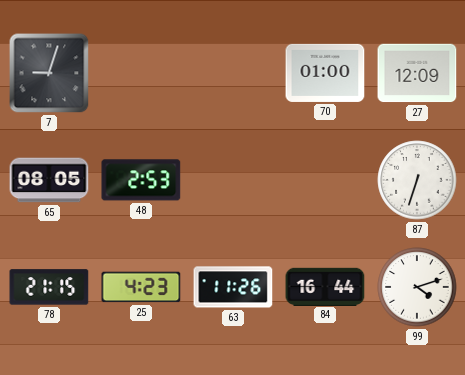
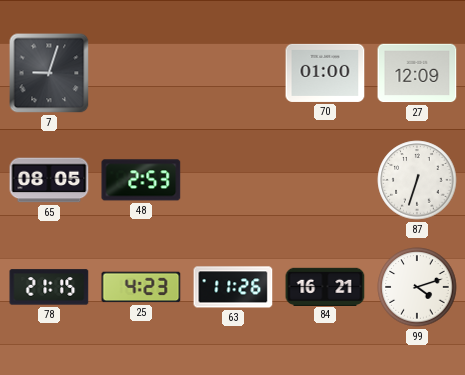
84: 16:44 -> 16:21
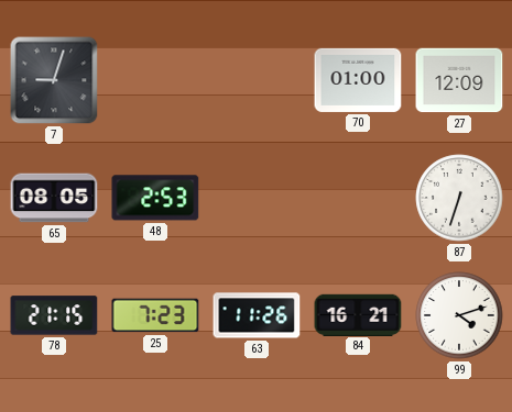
25: 4:23 -> 7:23
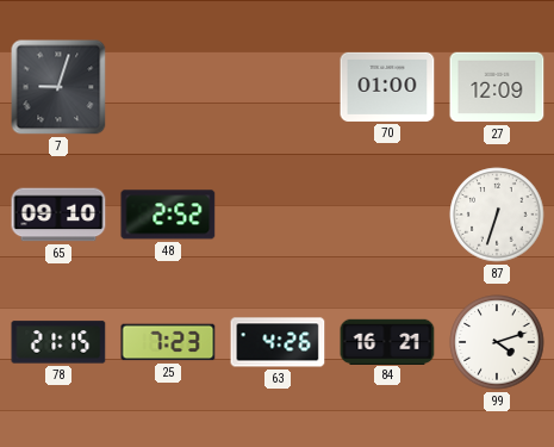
65: 08:05 -> 09:10
48: 2:53 -> 2:52
63: 11:26 -> 4:26
